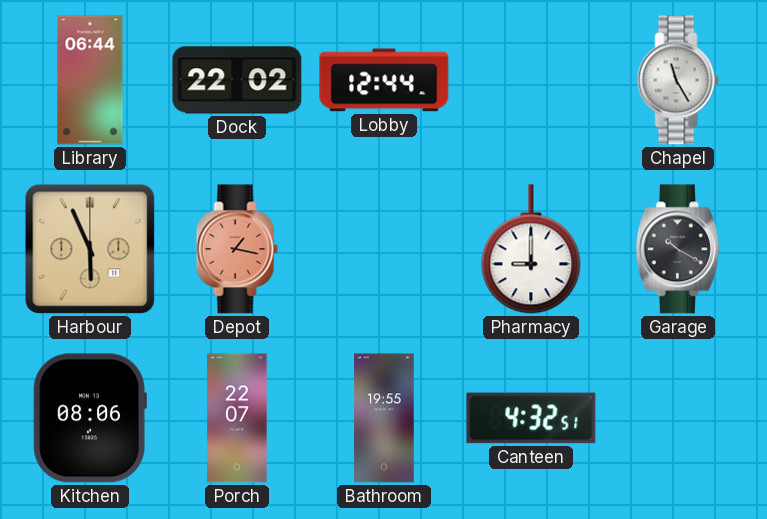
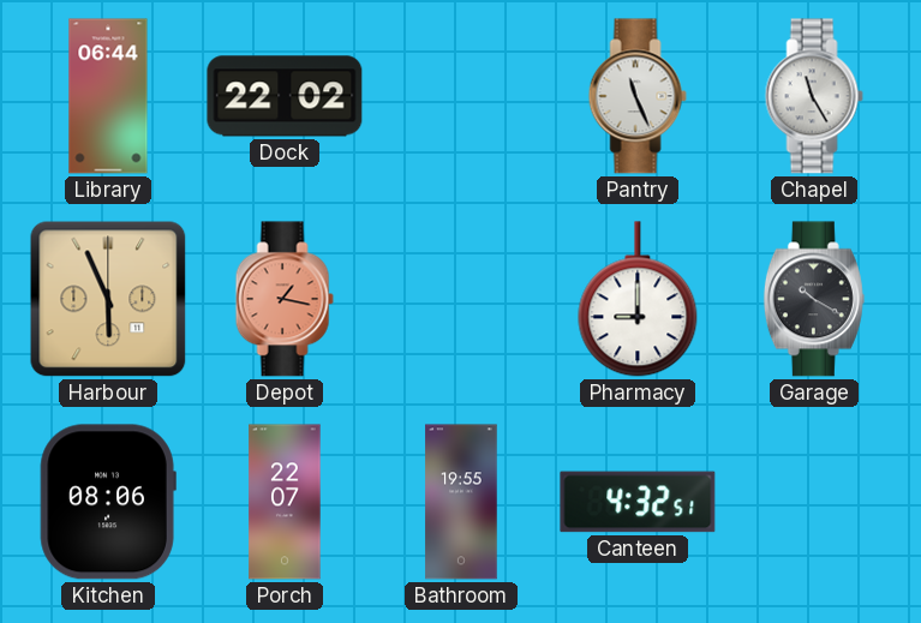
Lobby: 12:44 -> none
Pantry: none -> 11:26
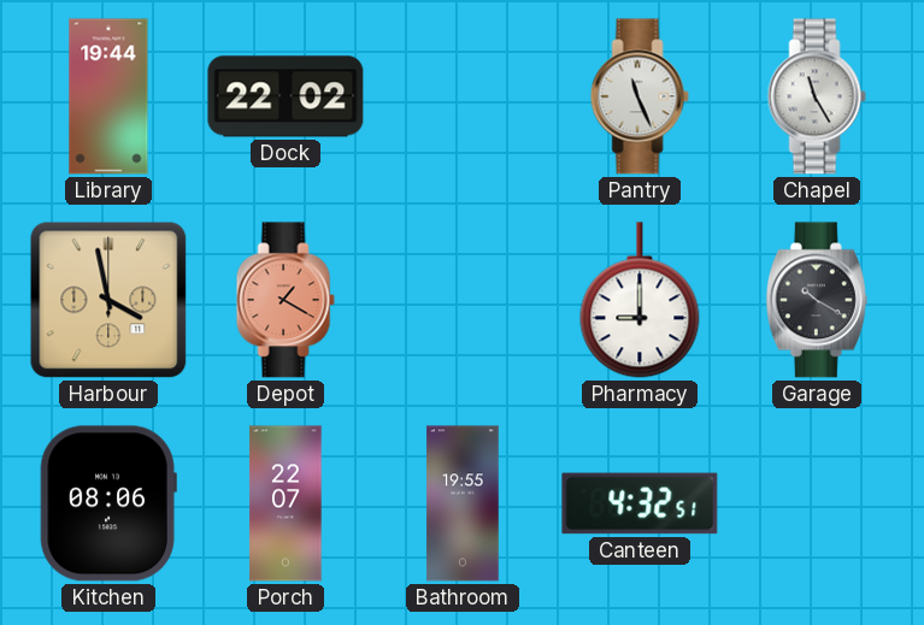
Library: 06:44 -> 19:44
Harbour: 5:56 -> 3:58
Depot: 1:17 -> 1:20
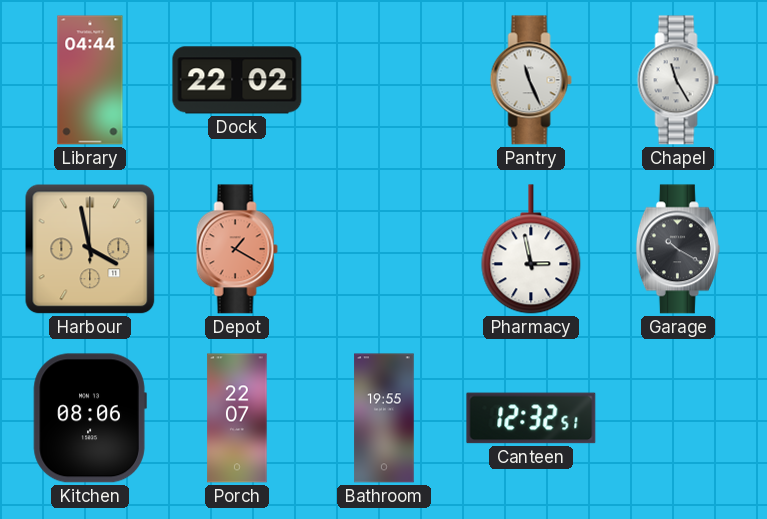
Library: 19:44 -> 04:44
Pharmacy: 9:00 -> 2:58
Canteen: 4:32 -> 12:32
